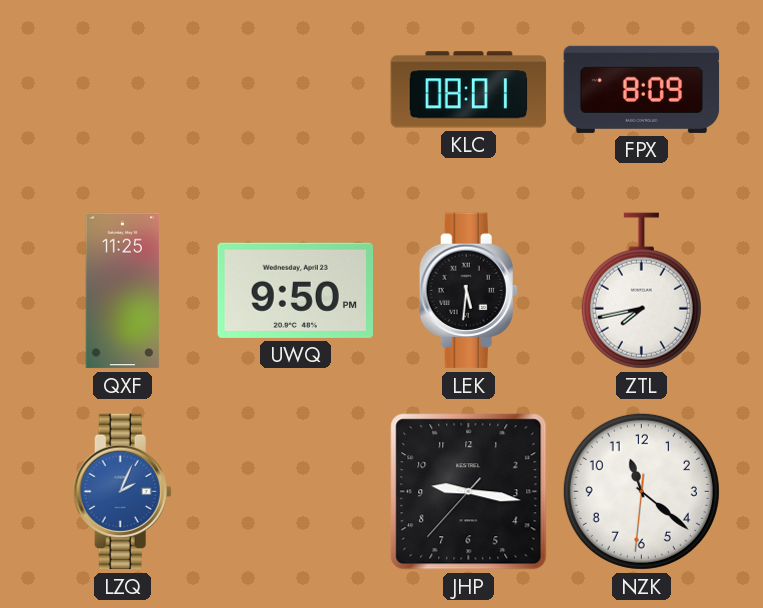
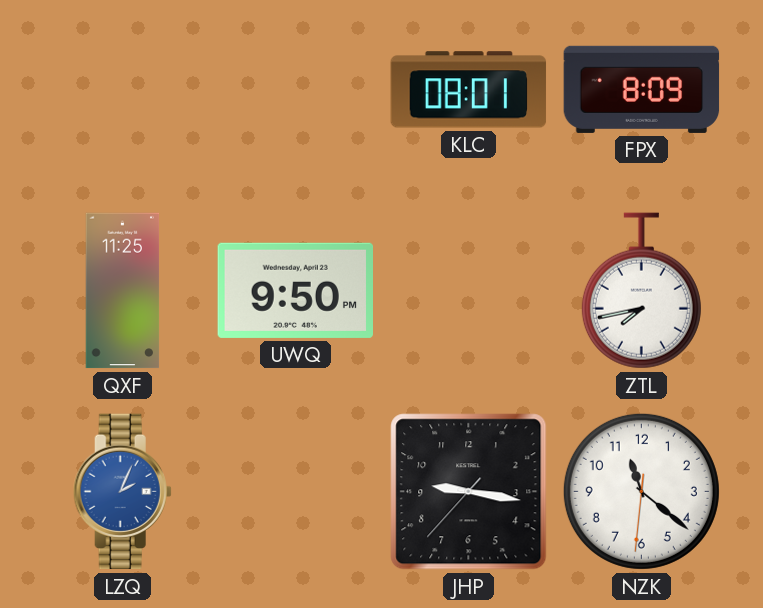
LEK: 5:31 -> none
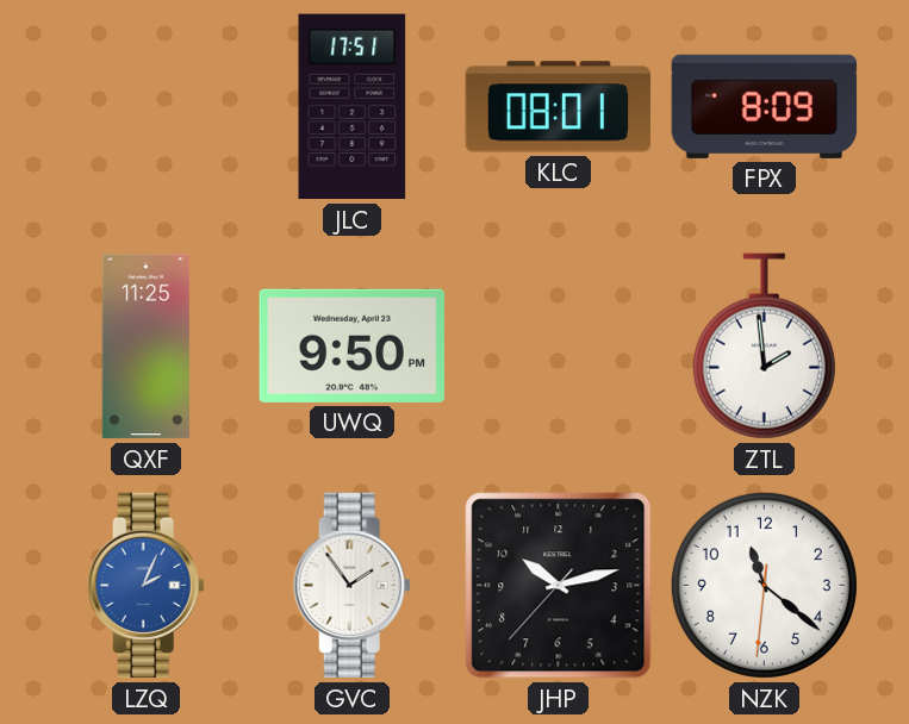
JLC: none -> 17:51
ZTL: 7:43 -> 1:59
GVC: none -> 1:54
JHP: 9:16 -> 10:12
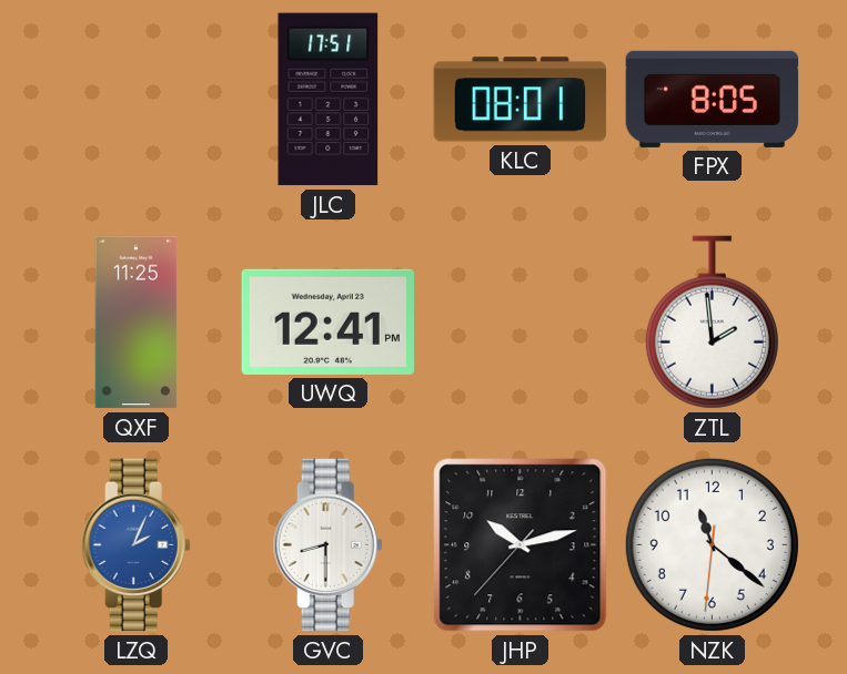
FPX: 8:09 -> 8:05
UWQ: 9:50 -> 12:41
GVC: 1:54 -> 8:30
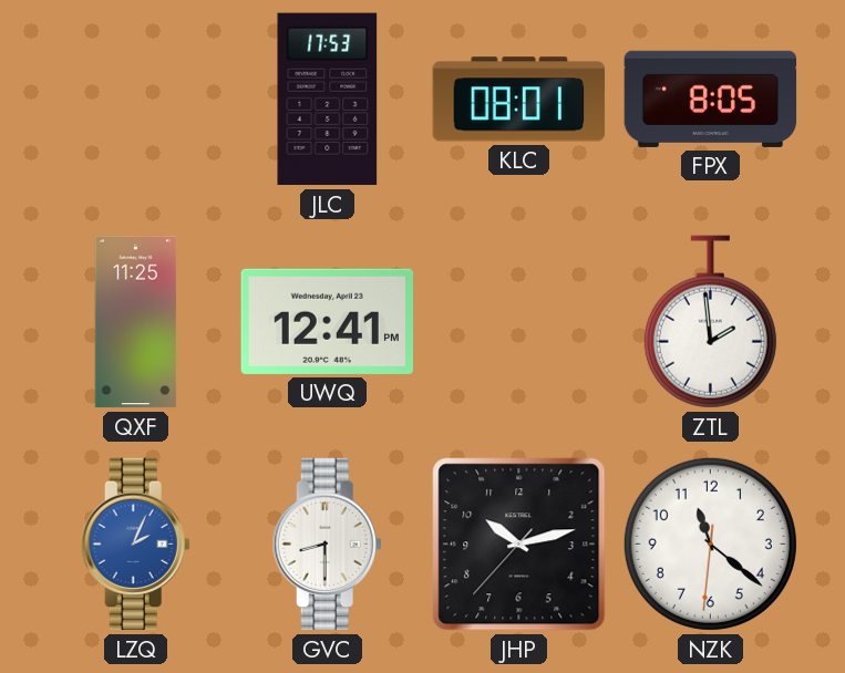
JLC: 17:51 -> 17:53
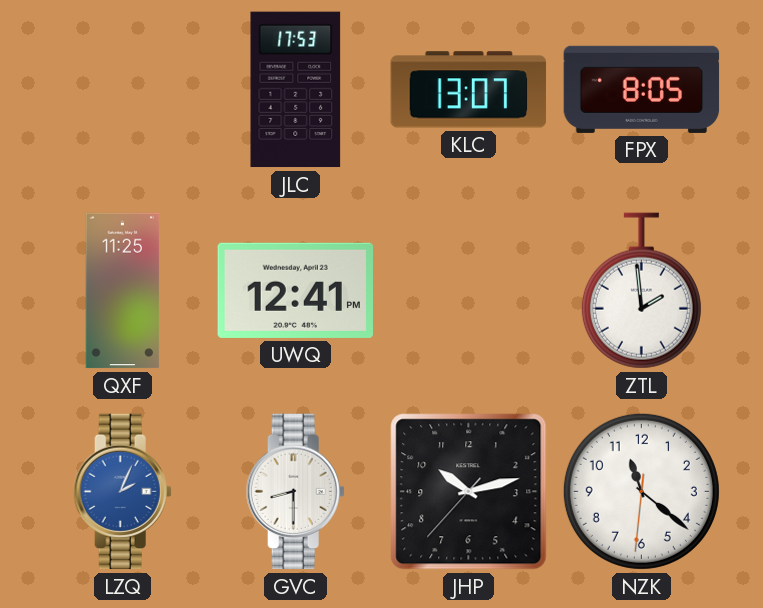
KLC: 08:01 -> 13:07
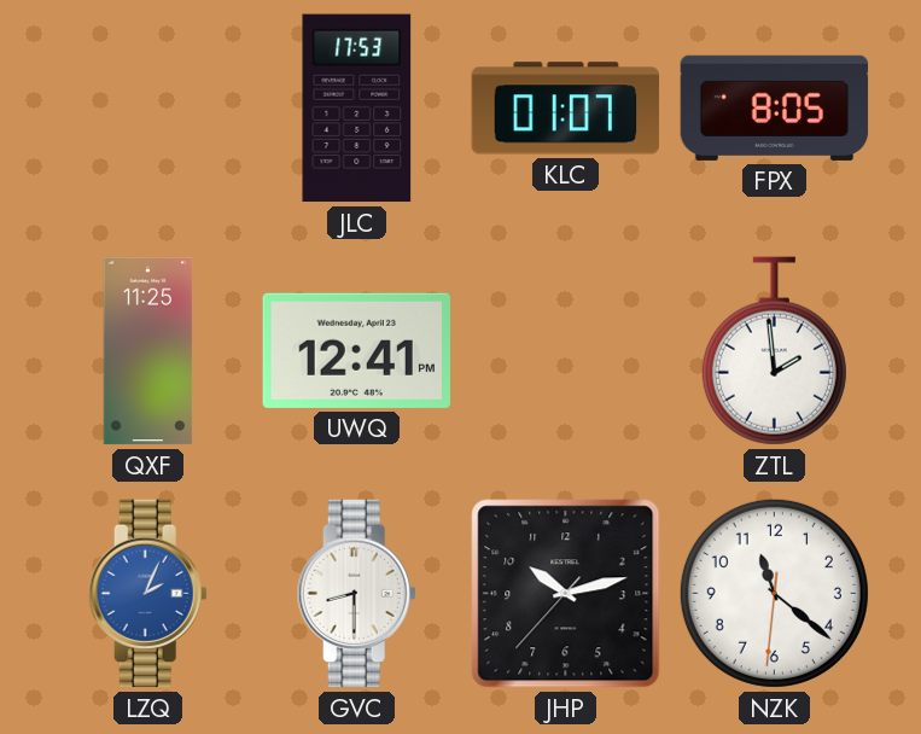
KLC: 13:07 -> 01:07
